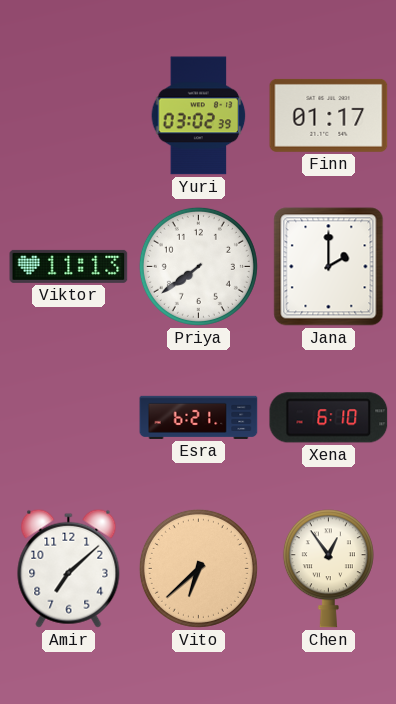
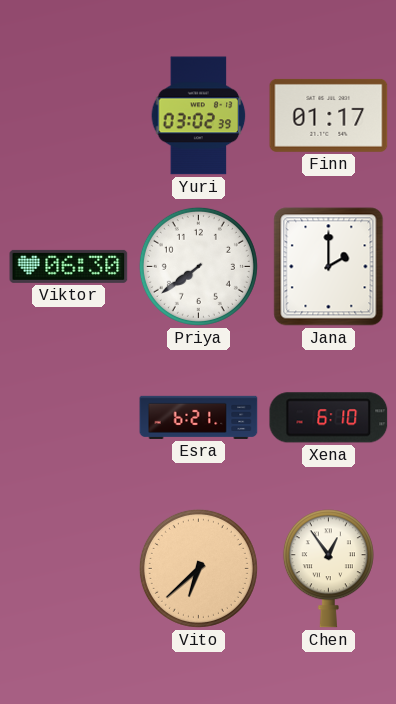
Viktor: 11:13 -> 06:30
Amir: 7:08 -> none
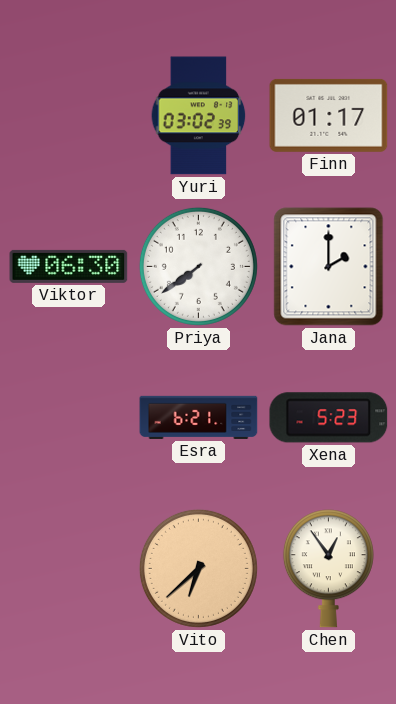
Xena: 6:10 -> 5:23
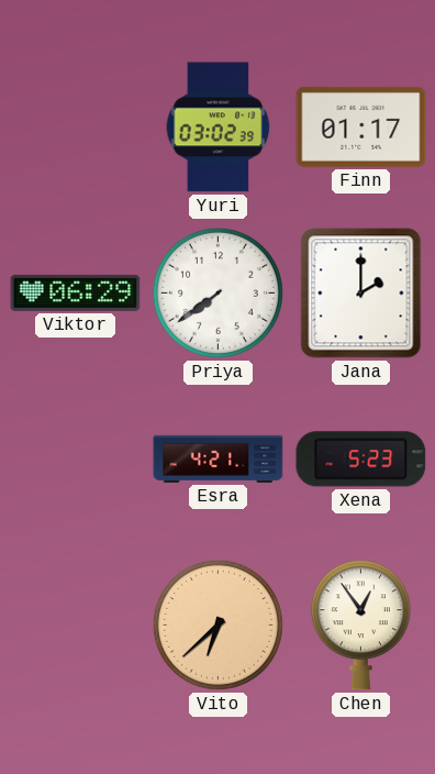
Viktor: 06:30 -> 06:29
Esra: 6:21 -> 4:21
